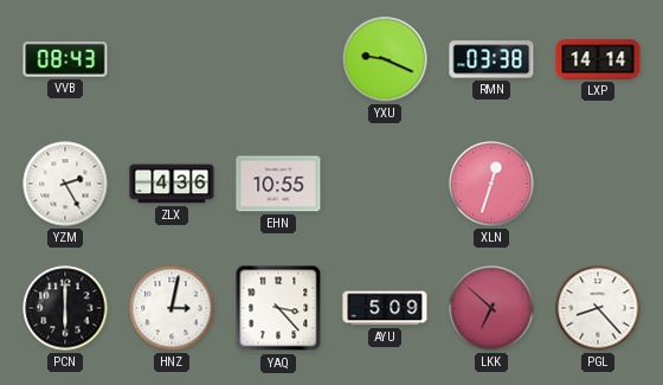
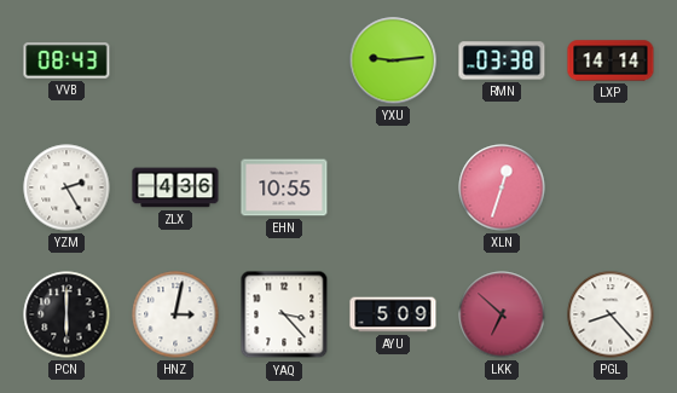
YXU: 9:19 -> 9:14
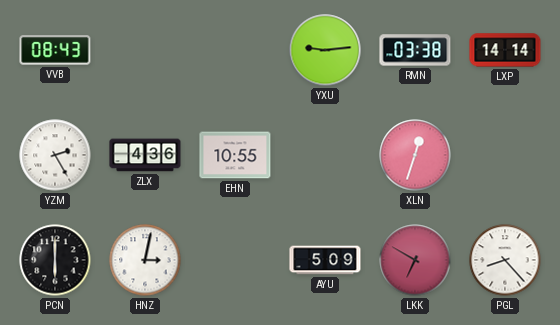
YAQ: 3:23 -> none
LKK: 6:52 -> 6:50
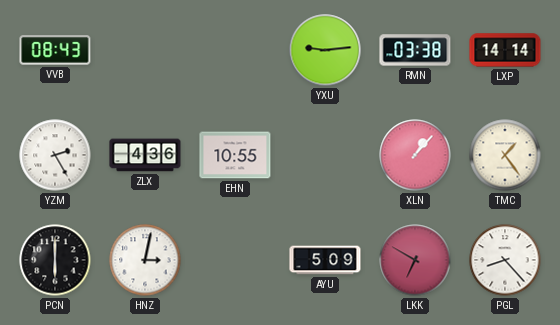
XLN: 12:33 -> 1:07
TMC: none -> 1:24
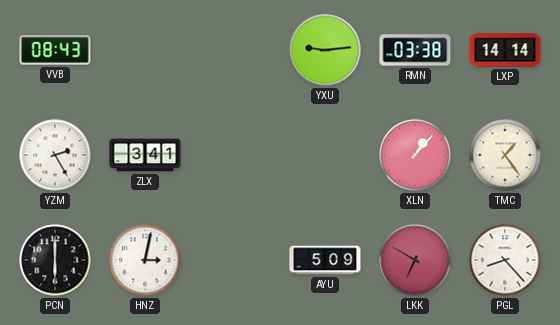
ZLX: 4:36 -> 3:41
EHN: 10:55 -> none
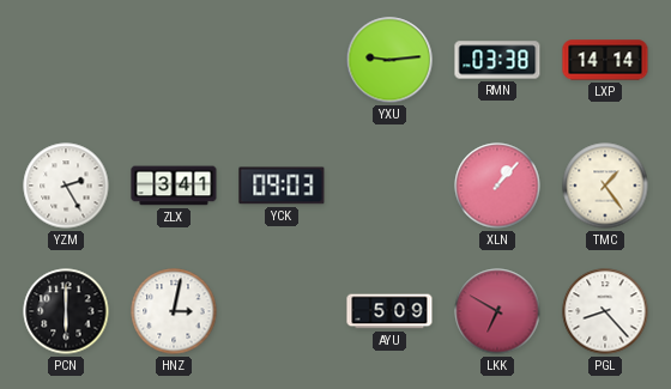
VVB: 08:43 -> none
YCK: none -> 09:03
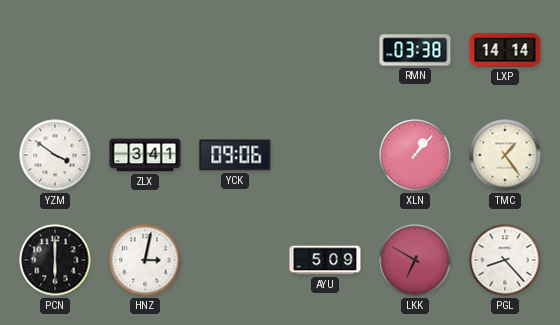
YXU: 9:14 -> none
YZM: 2:25 -> 3:51
YCK: 09:03 -> 09:06
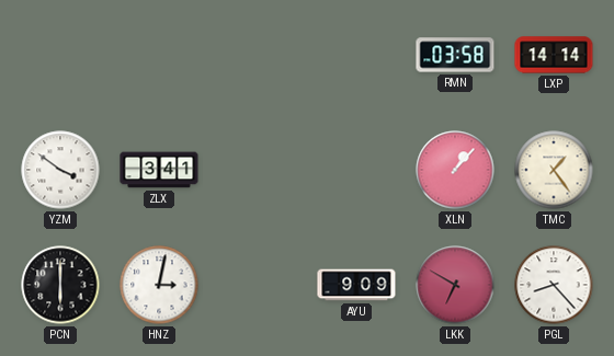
RMN: 03:38 -> 03:58
YCK: 09:06 -> none
AYU: 5:09 -> 9:09
